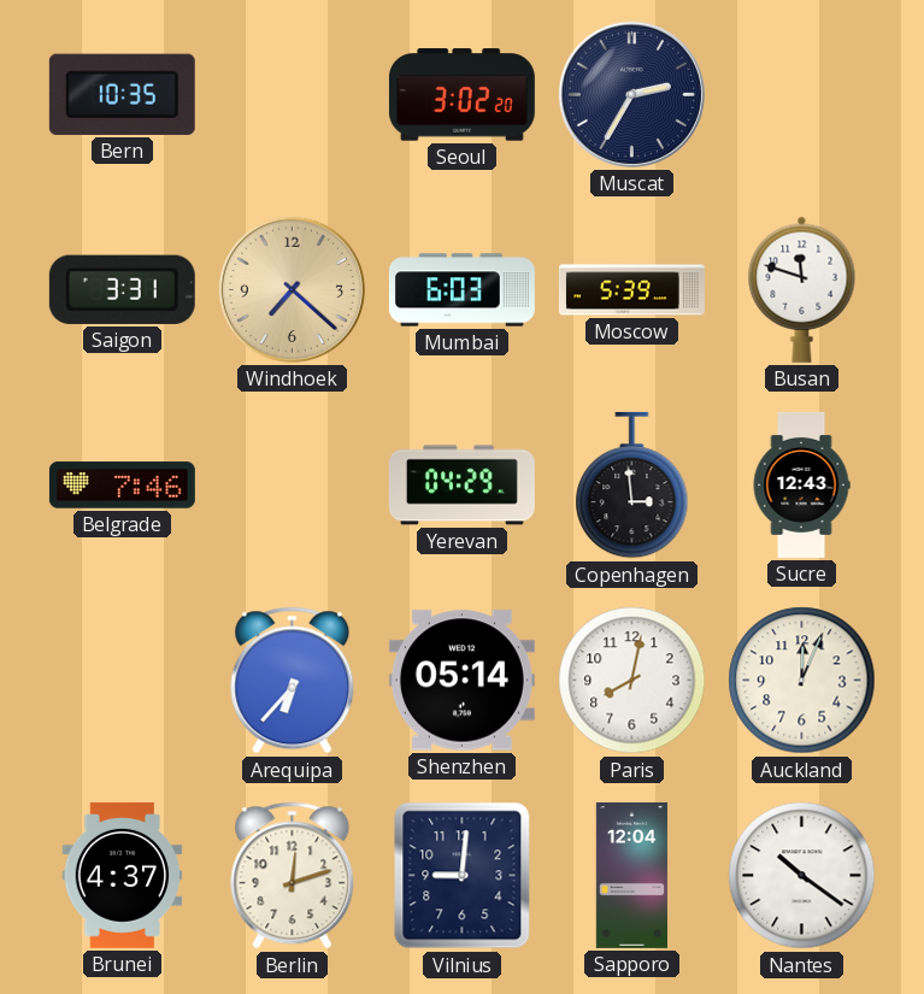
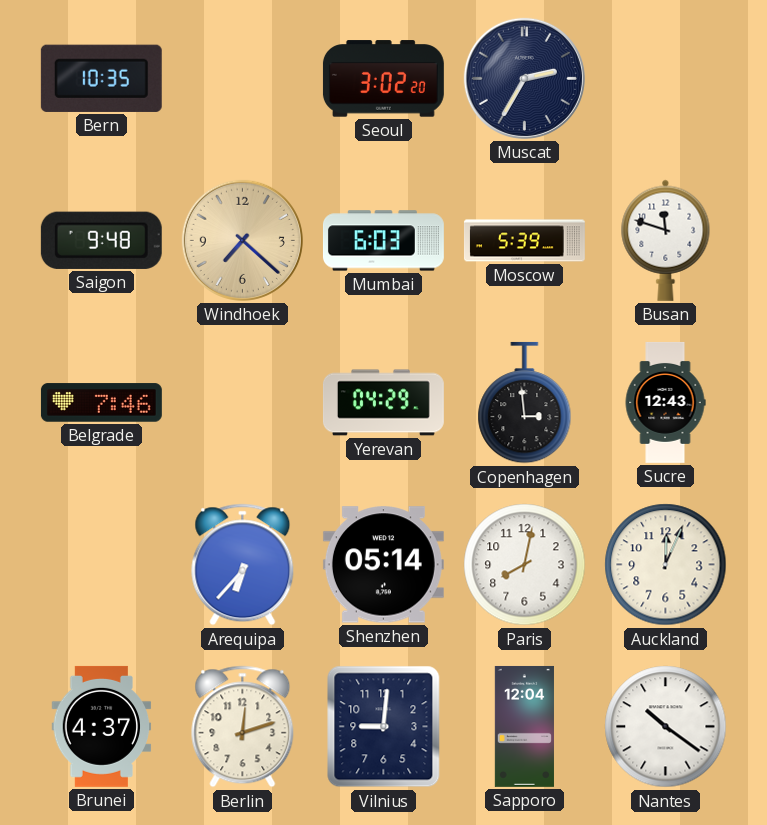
Saigon: 3:31 -> 9:48
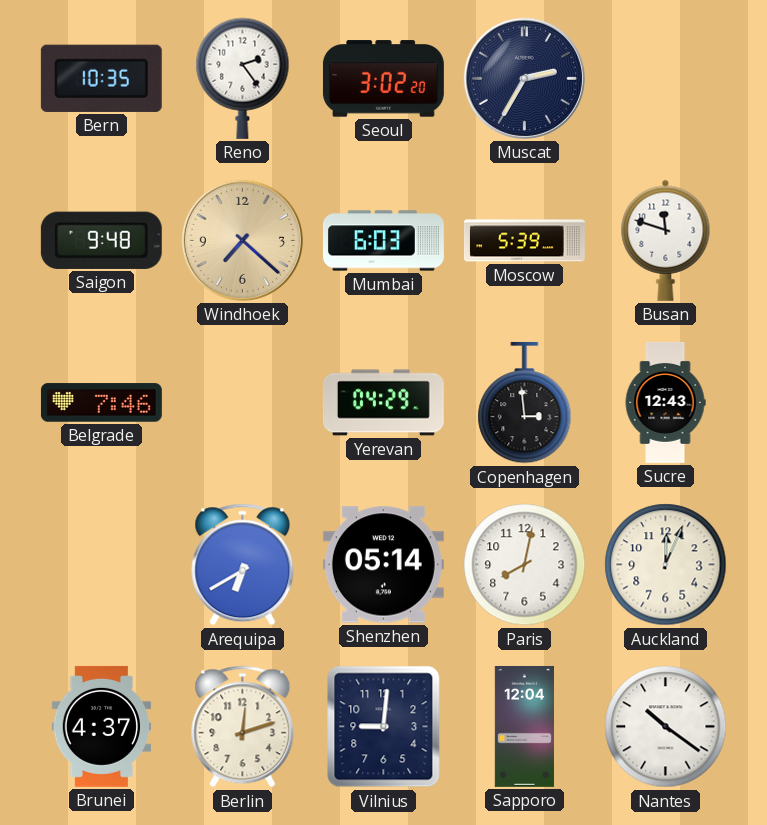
Reno: none -> 2:24
Arequipa: 6:37 -> 6:40
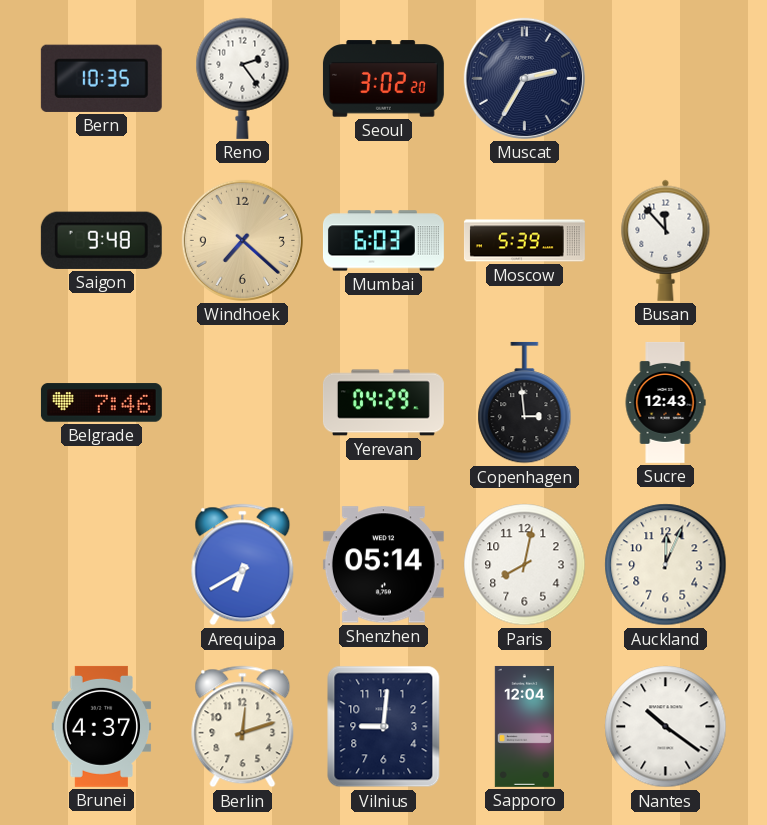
Busan: 11:48 -> 11:53
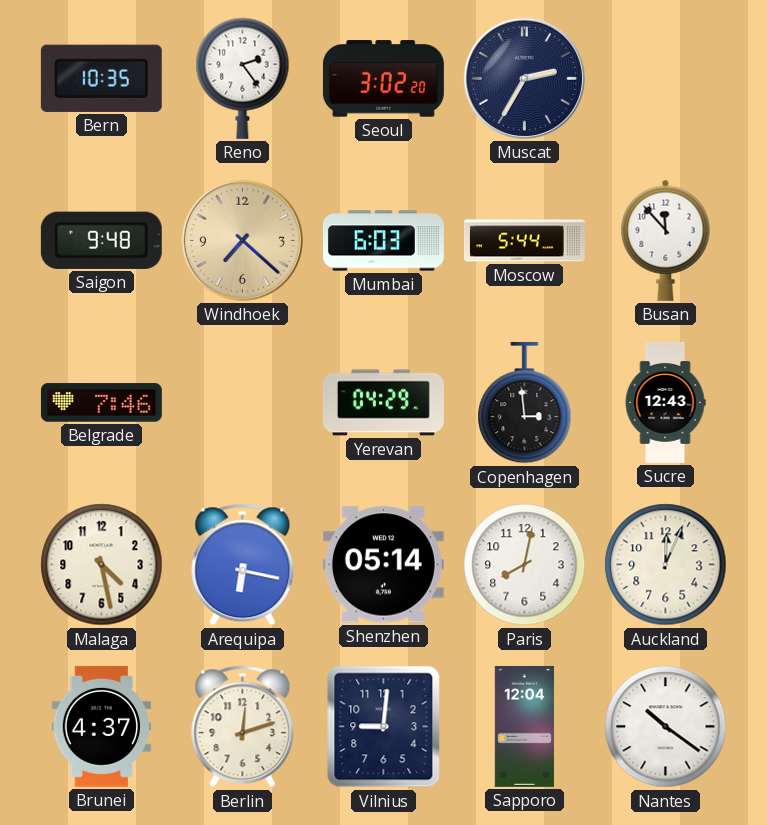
Moscow: 5:39 -> 5:44
Malaga: none -> 4:28
Arequipa: 6:40 -> 6:17
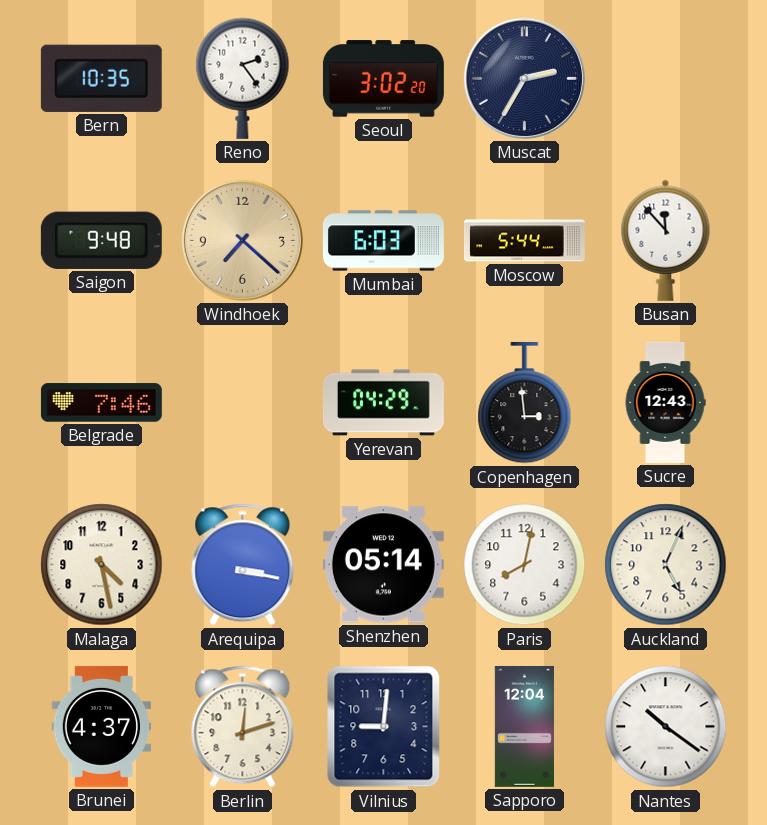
Arequipa: 6:17 -> 3:17
Auckland: 12:04 -> 5:04
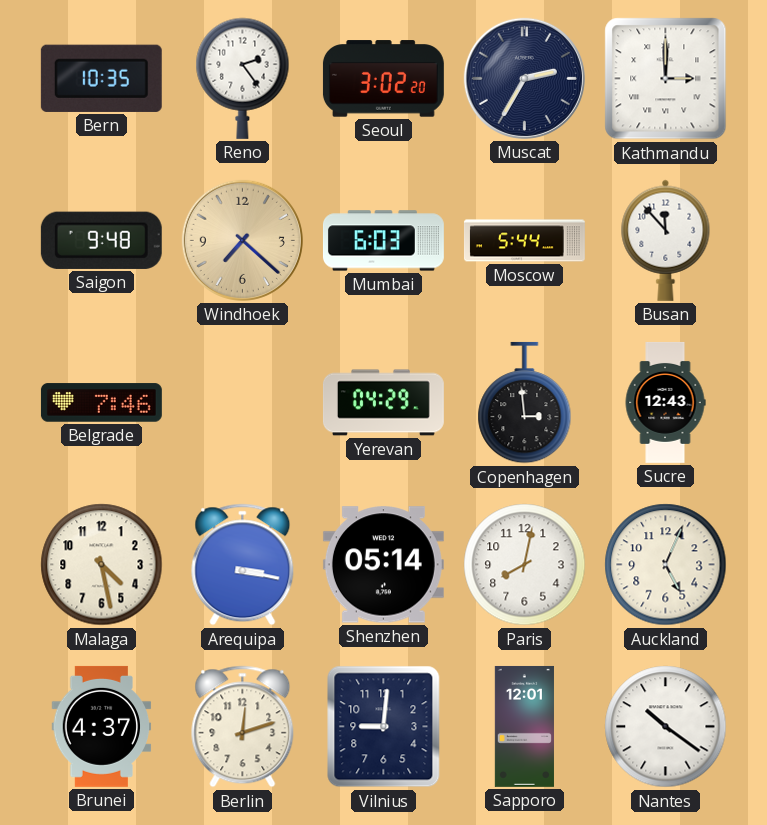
Kathmandu: none -> 3:00
Sapporo: 12:04 -> 12:01
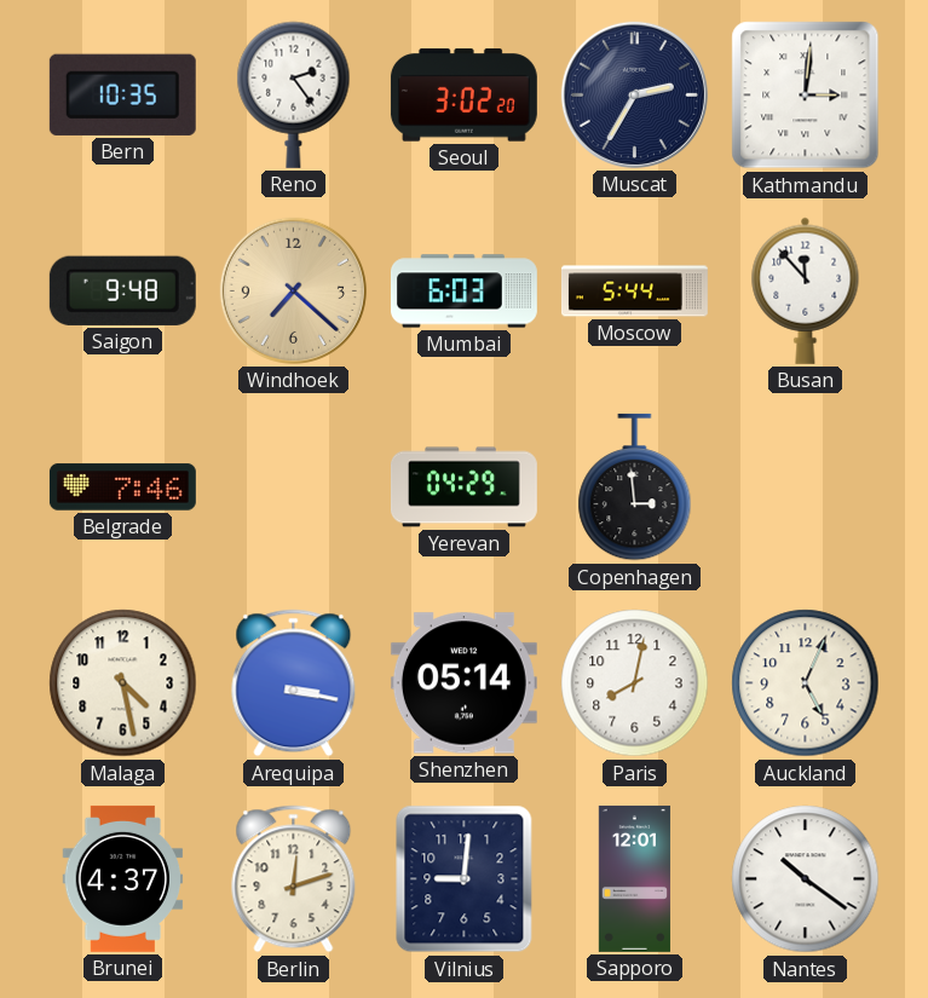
Kathmandu: 3:00 -> 3:01
Sucre: 12:43 -> none
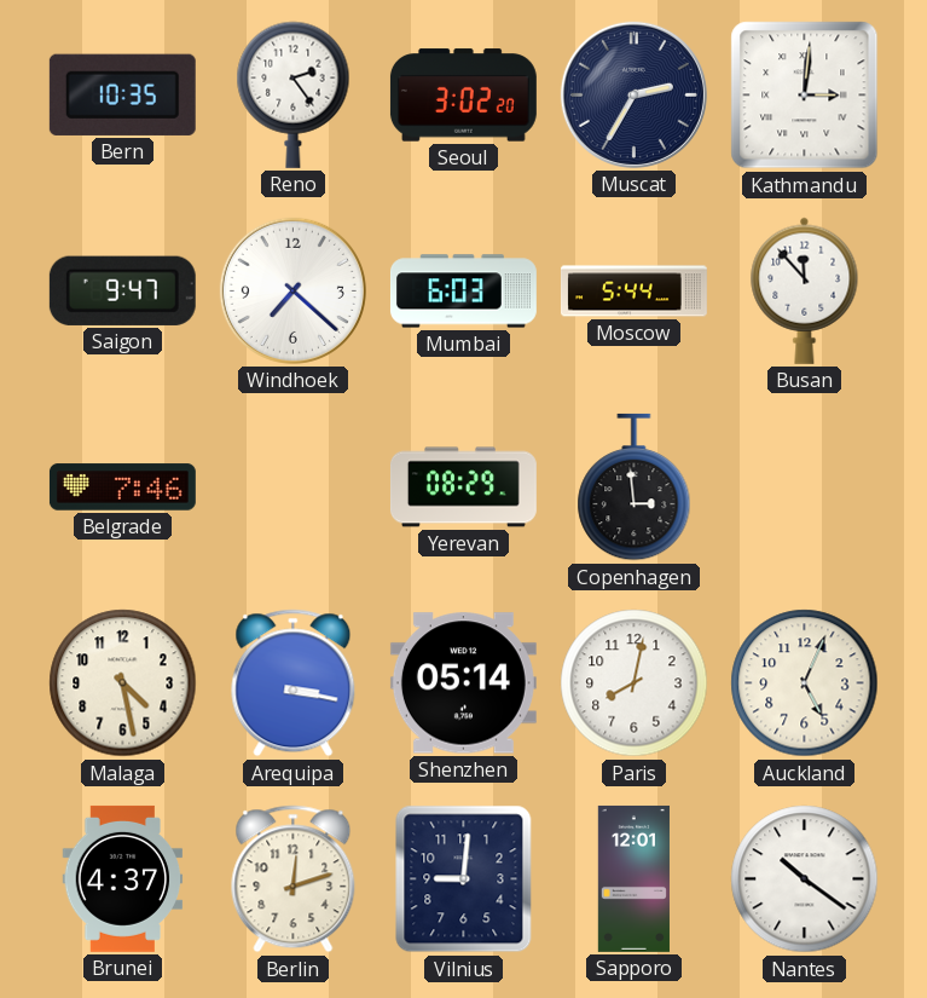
Saigon: 9:48 -> 9:47
Windhoek dial: champagne -> white
Yerevan: 04:29 -> 08:29
